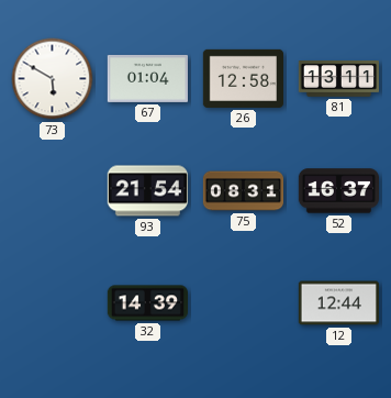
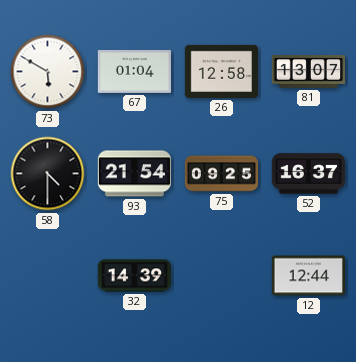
81: 13:11 -> 13:07
58: none -> 4:30
75: 08:31 -> 09:25
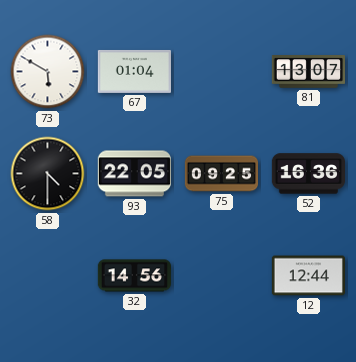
26: 12:58 -> none
93: 21:54 -> 22:05
52: 16:37 -> 16:36
32: 14:39 -> 14:56
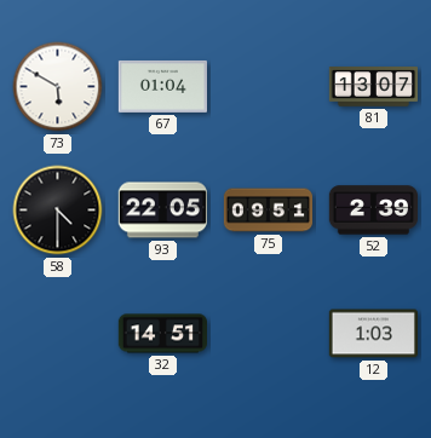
75: 09:25 -> 09:51
52: 16:36 -> 2:39
32: 14:56 -> 14:51
12: 12:44 -> 1:03
